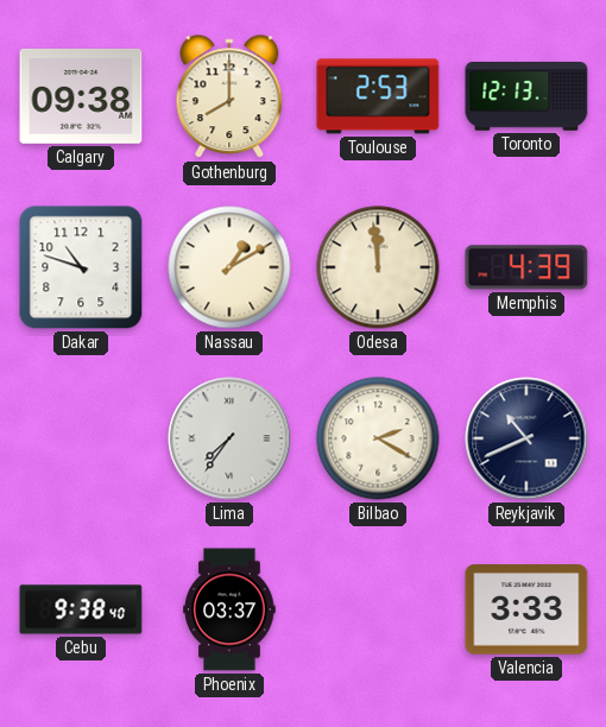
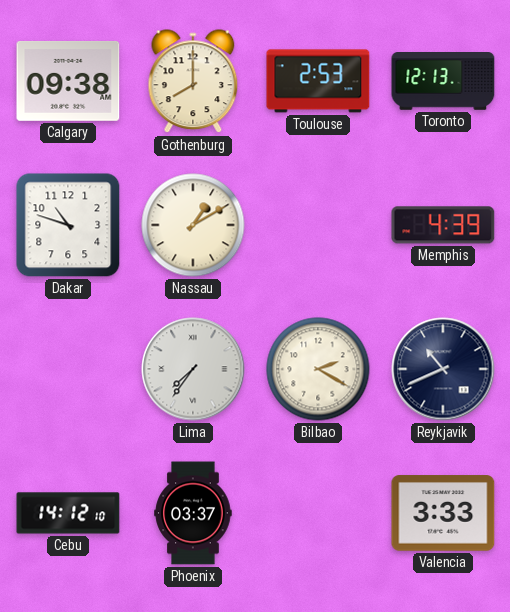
Odesa: 11:59 -> none
Cebu: 9:38 -> 14:12
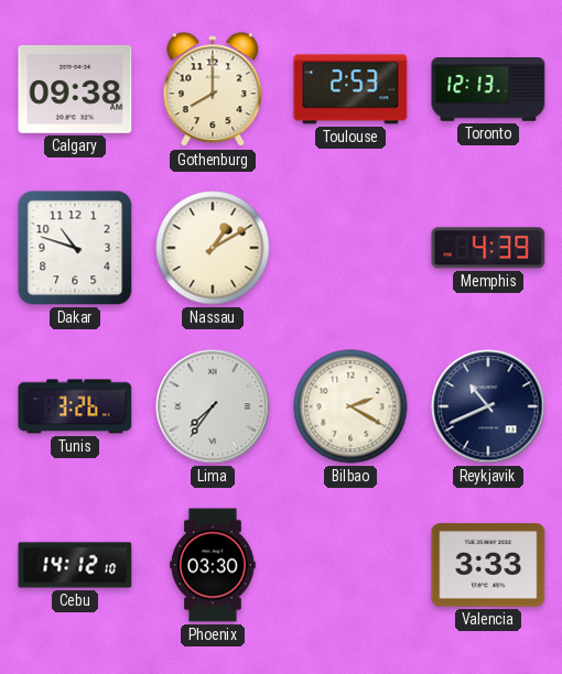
Tunis: none -> 3:26
Phoenix: 03:37 -> 03:30
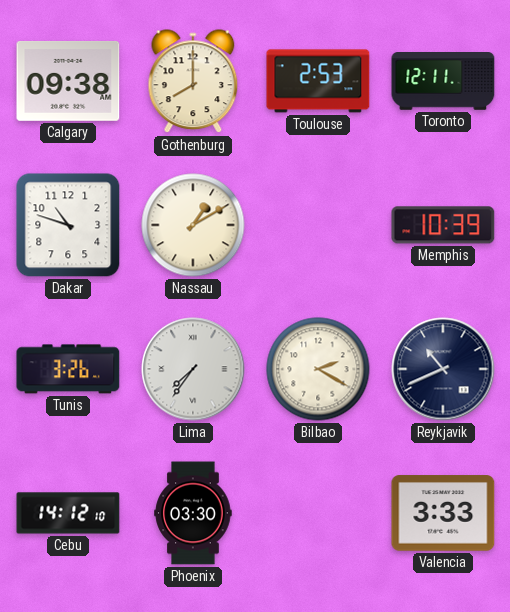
Toronto: 12:13 -> 12:11
Memphis: 4:39 -> 10:39
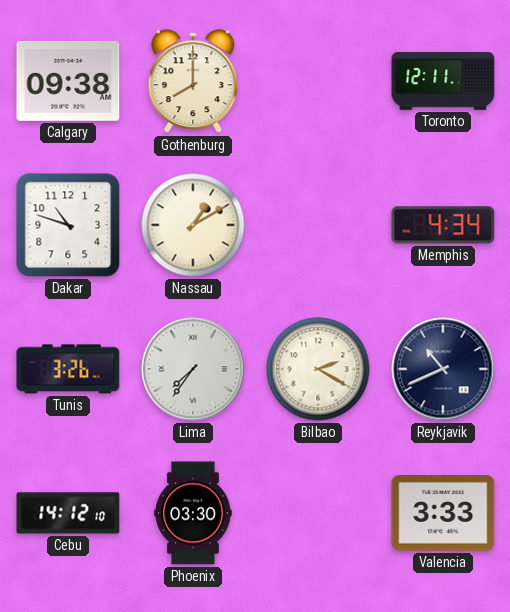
Toulouse: 2:53 -> none
Memphis: 10:39 -> 4:34
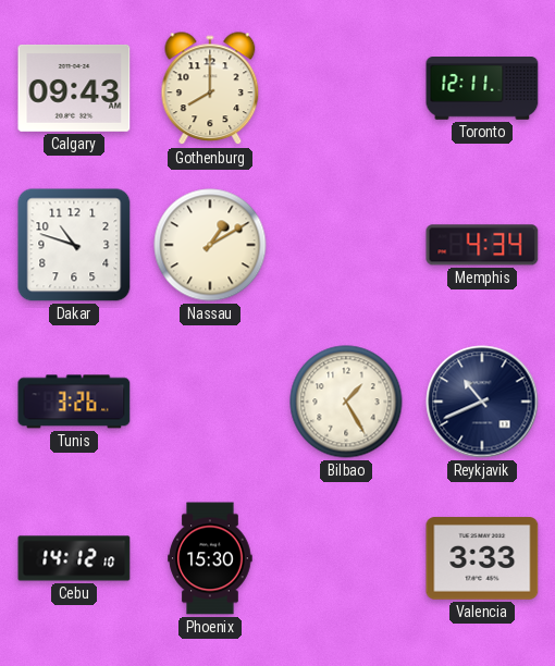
Calgary: 09:38 -> 09:43
Lima: 7:36 -> none
Bilbao: 2:20 -> 1:25
Phoenix: 03:30 -> 15:30
